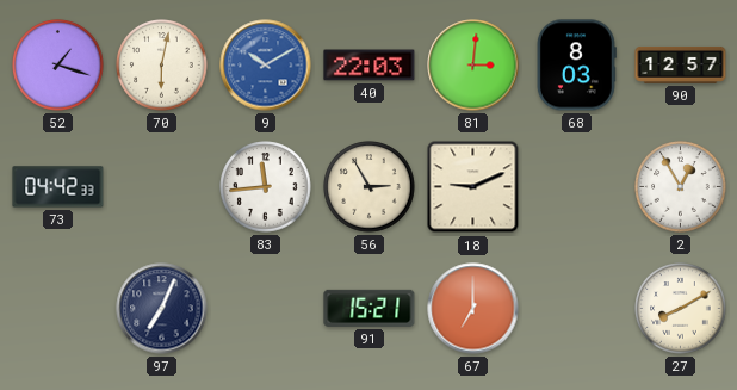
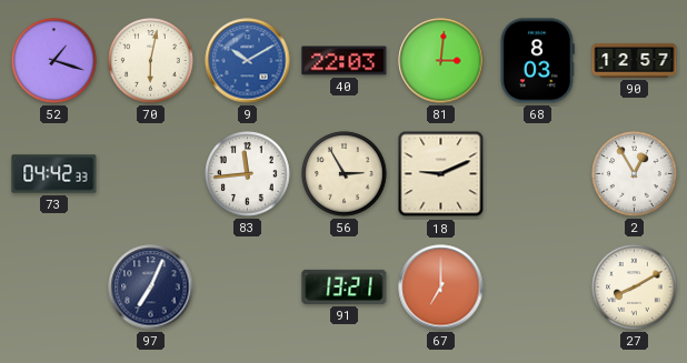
91: 15:21 -> 13:21
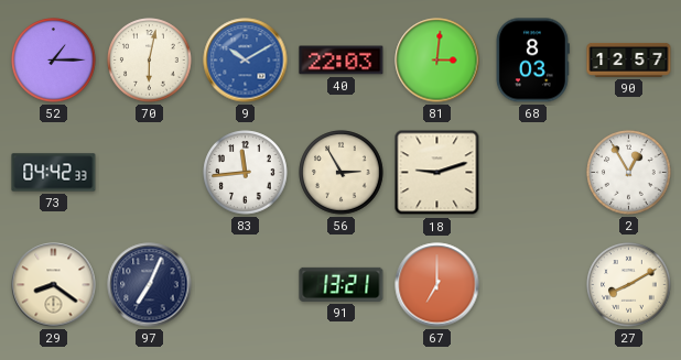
52: 1:18 -> 1:15
18: 9:11 -> 9:12
29: none -> 8:21
